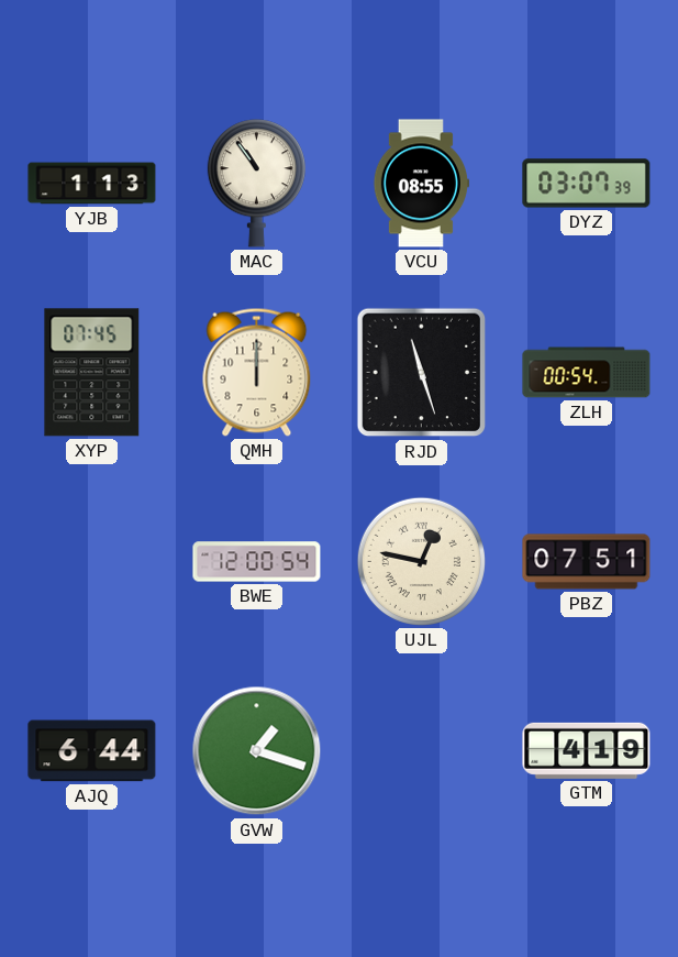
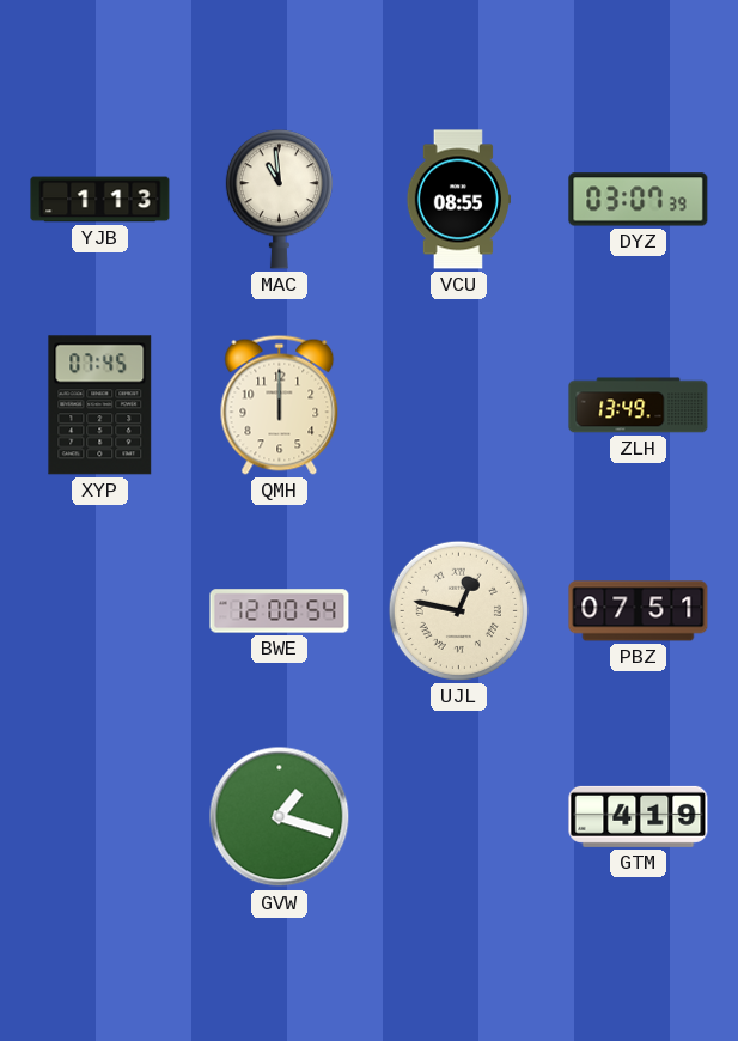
MAC: 10:54 -> 10:59
RJD: 11:27 -> none
ZLH: 00:54 -> 13:49
AJQ: 6:44 -> none
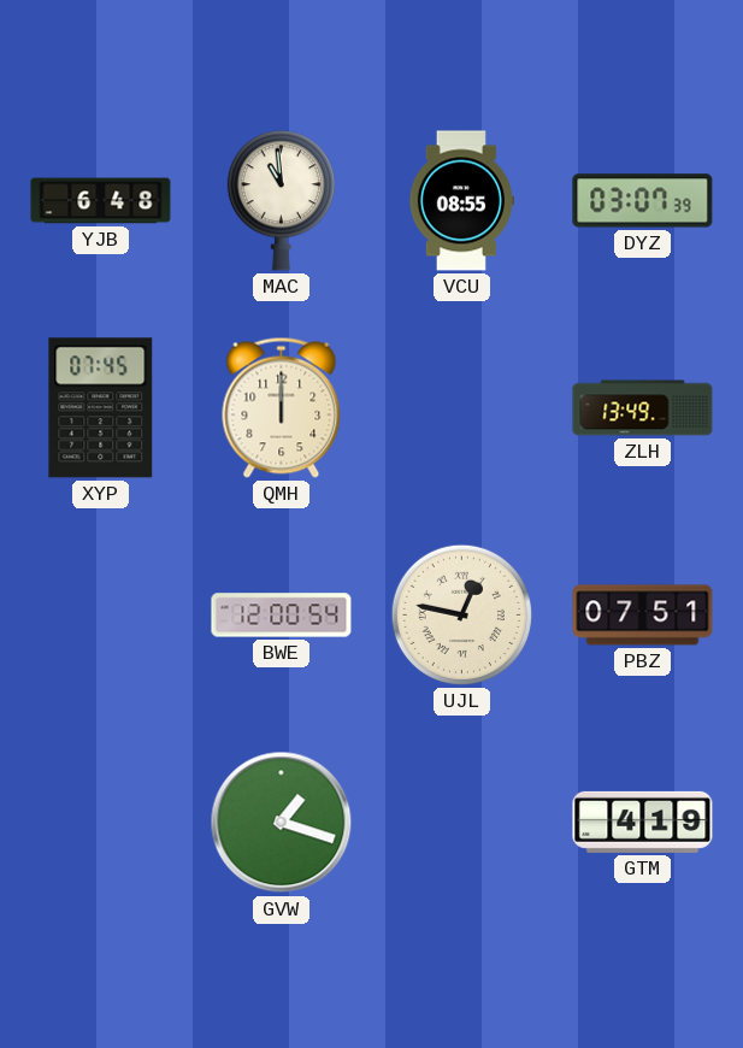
YJB: 1:13 -> 6:48
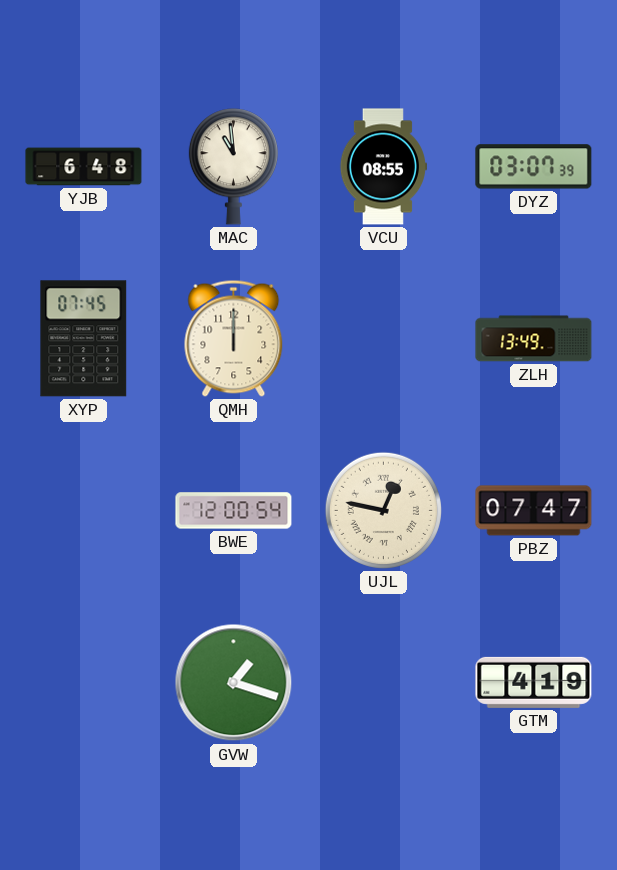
PBZ: 07:51 -> 07:47
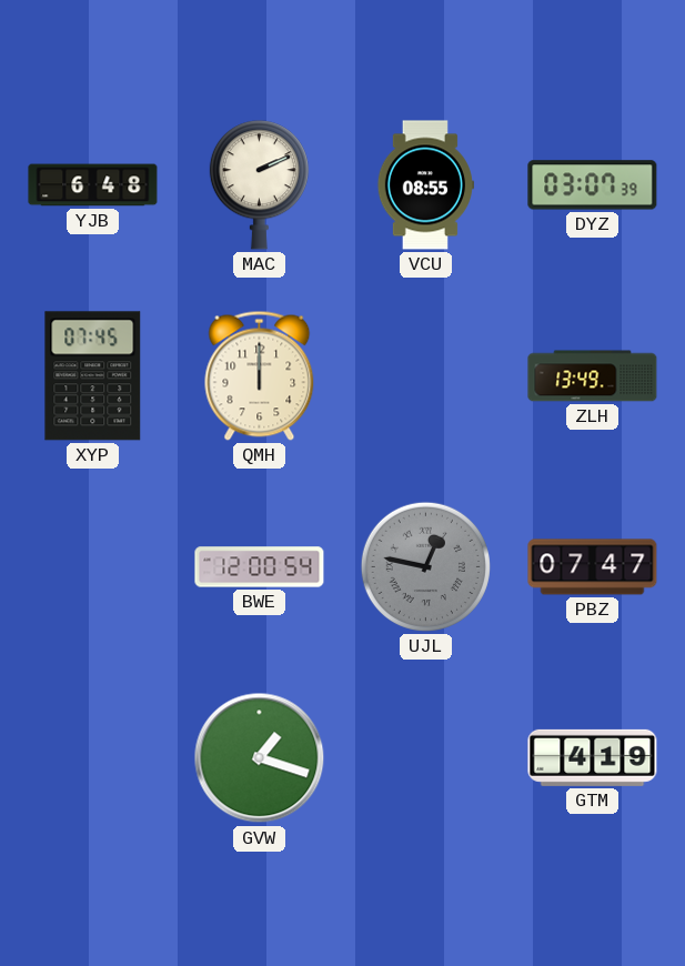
MAC: 10:59 -> 2:11
UJL dial: cream -> grey
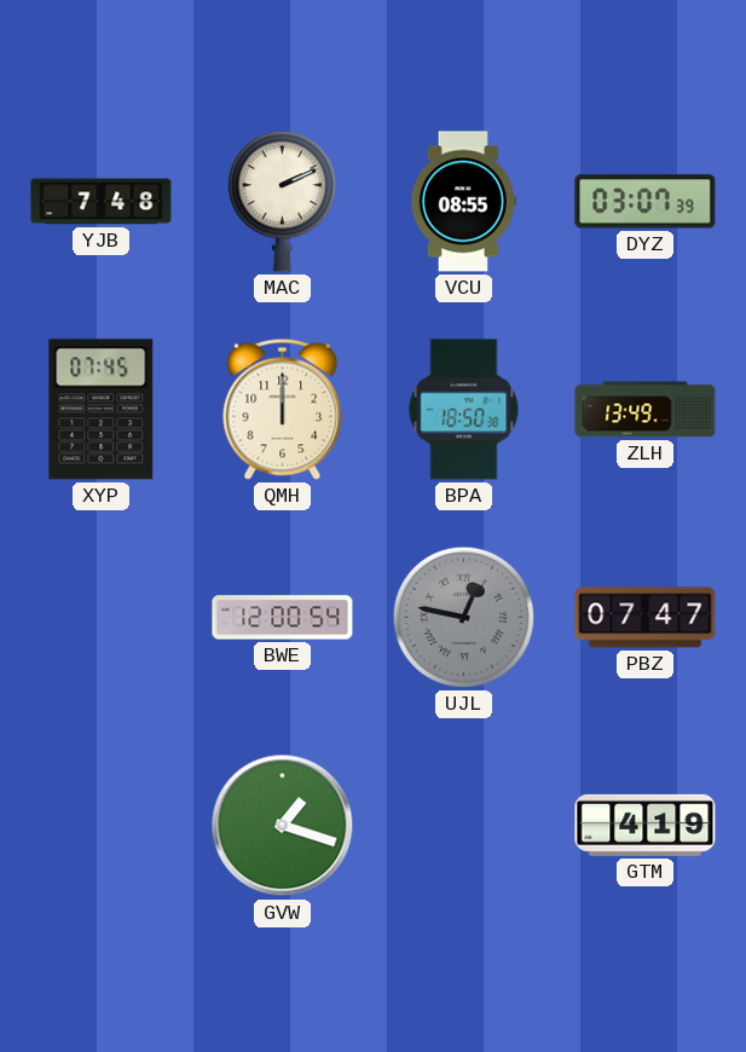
YJB: 6:48 -> 7:48
BPA: none -> 18:50
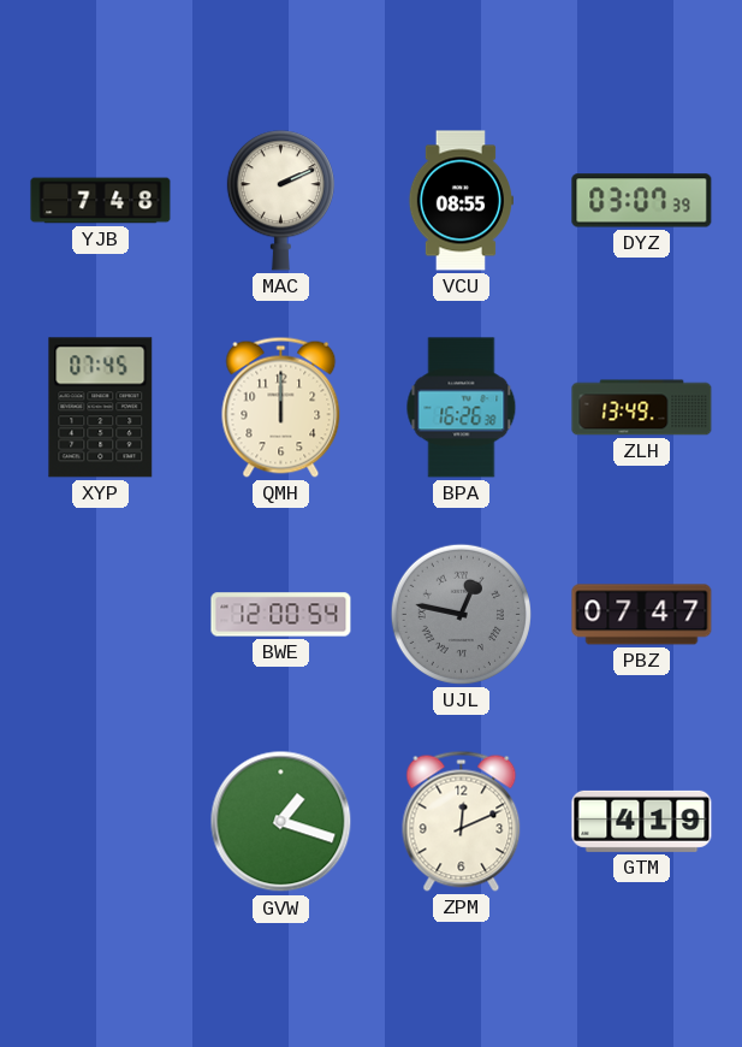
BPA: 18:50 -> 16:26
ZPM: none -> 12:11
